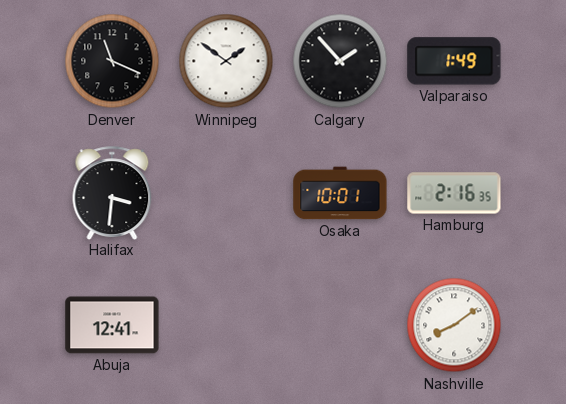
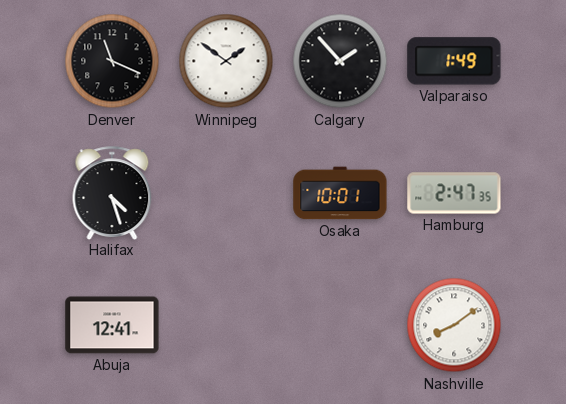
Halifax: 3:31 -> 4:27
Hamburg: 2:16 -> 2:47
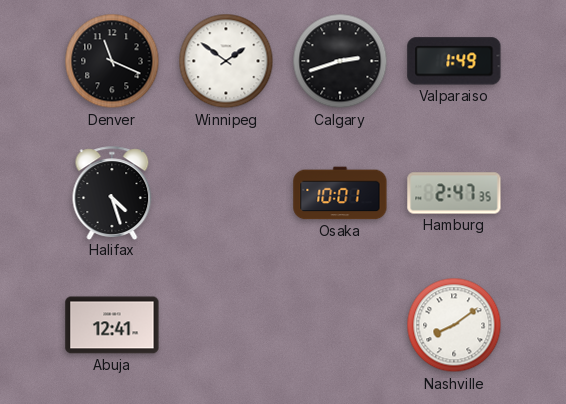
Calgary: 1:53 -> 2:42
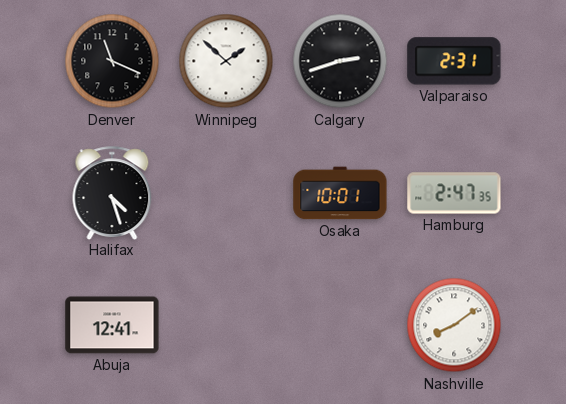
Winnipeg: 1:51 -> 1:52
Valparaiso: 1:49 -> 2:31
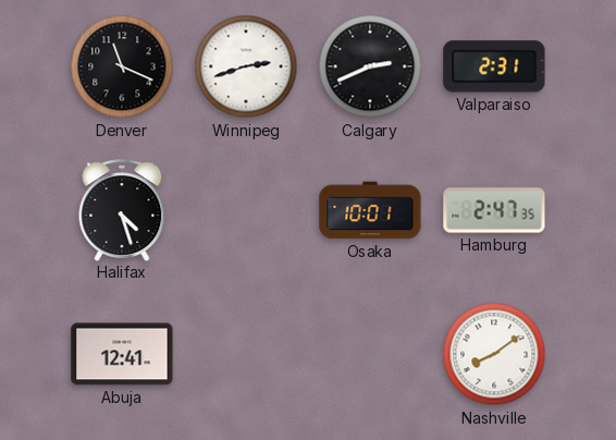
Winnipeg: 1:52 -> 2:42
Calgary: 2:42 -> 2:41
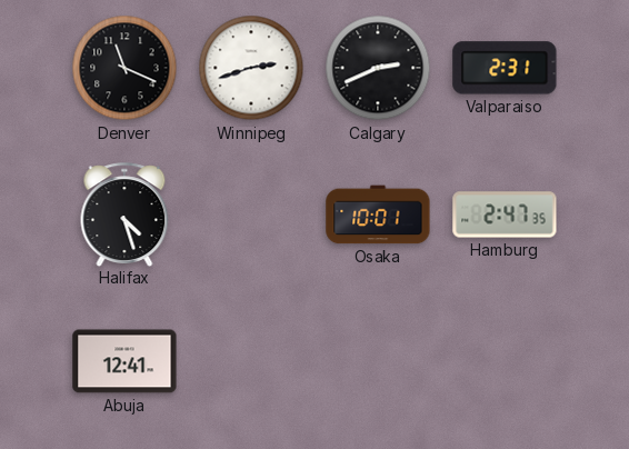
Nashville: 8:09 -> none
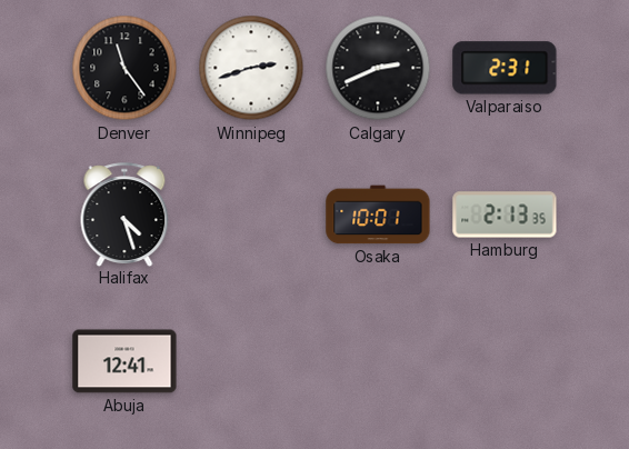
Denver: 11:19 -> 11:24
Hamburg: 2:47 -> 2:13
